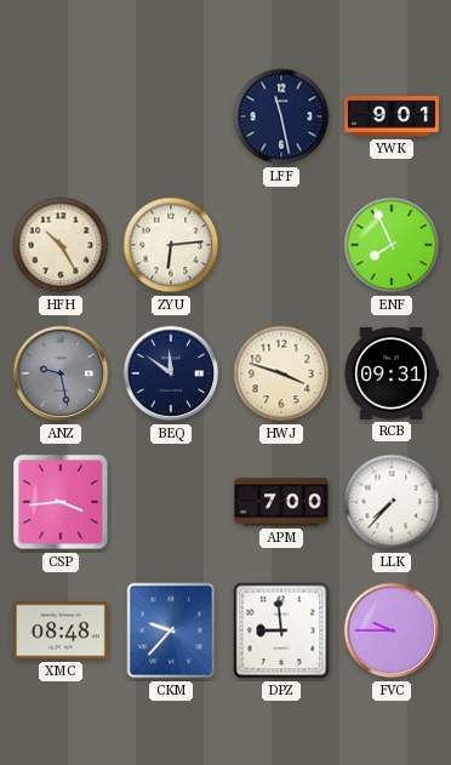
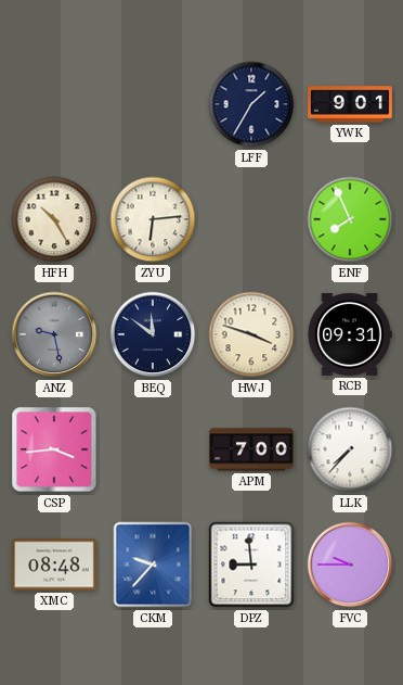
LFF: 11:28 -> 1:35
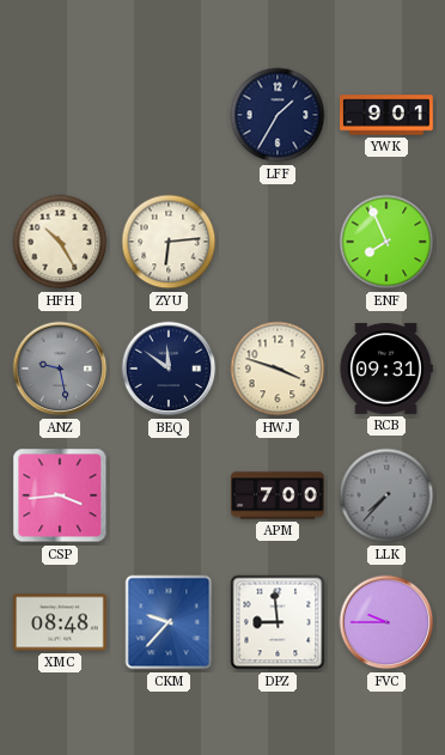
LLK dial: white -> grey
